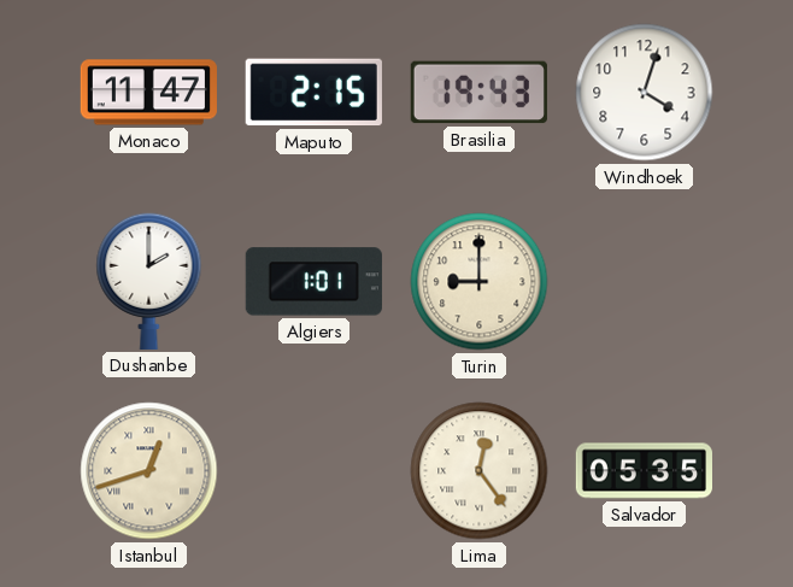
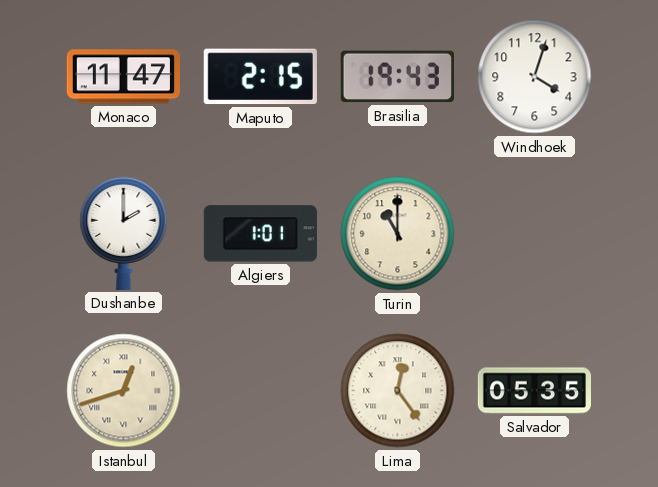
Turin: 9:00 -> 11:00
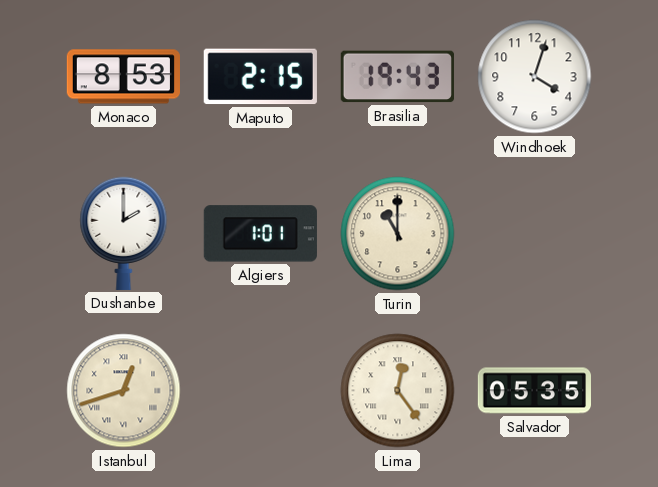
Monaco: 11:47 -> 8:53
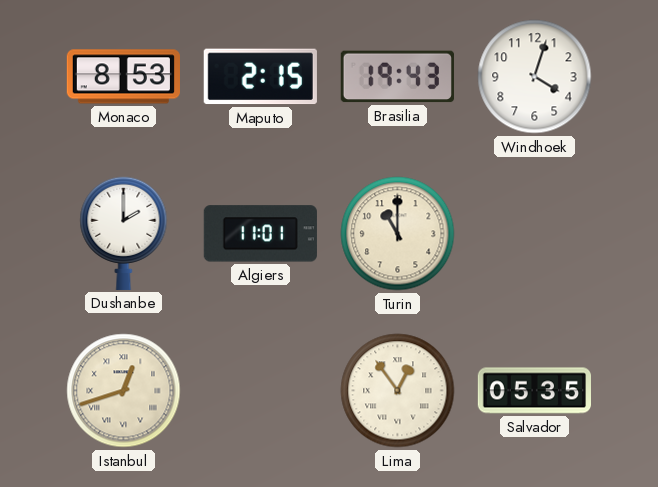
Algiers: 1:01 -> 11:01
Lima: 12:24 -> 12:54
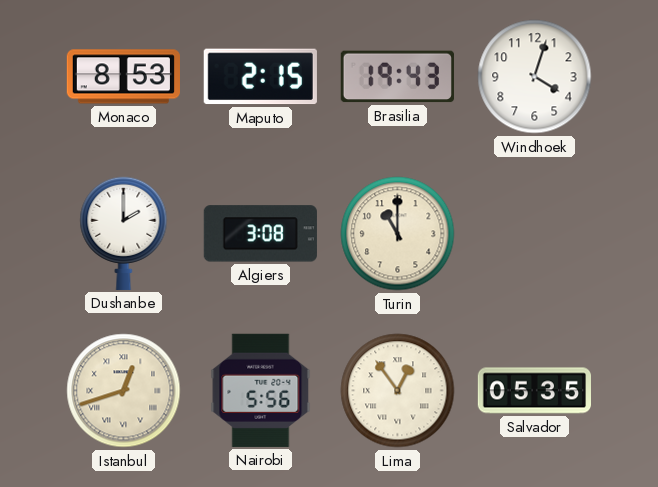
Algiers: 11:01 -> 3:08
Nairobi: none -> 5:56
